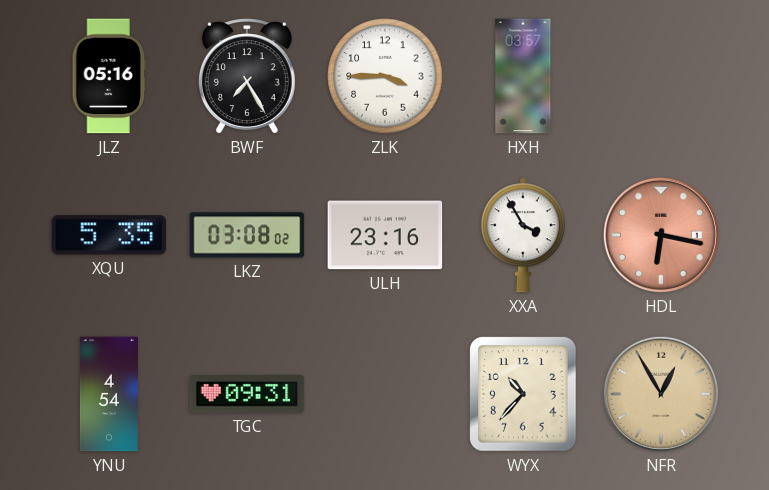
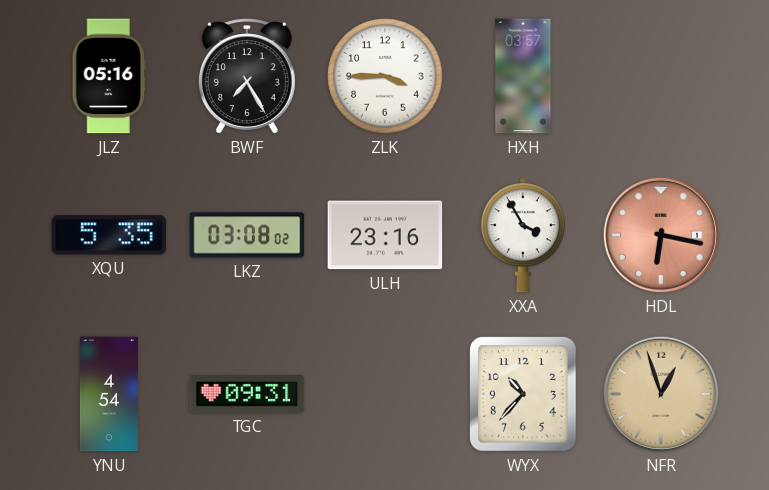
NFR: 12:55 -> 12:57
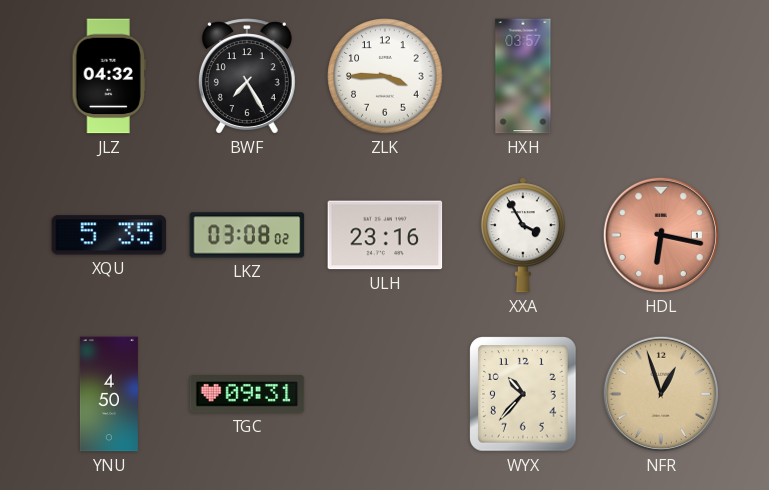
JLZ: 05:16 -> 04:32
YNU: 4:54 -> 4:50
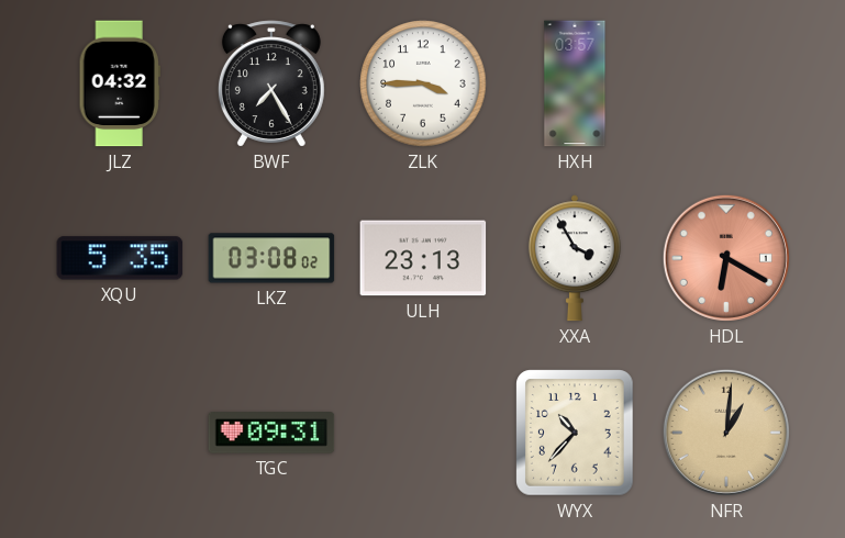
ULH: 23:16 -> 23:13
HDL: 6:17 -> 6:20
YNU: 4:50 -> none
NFR: 12:57 -> 1:01
